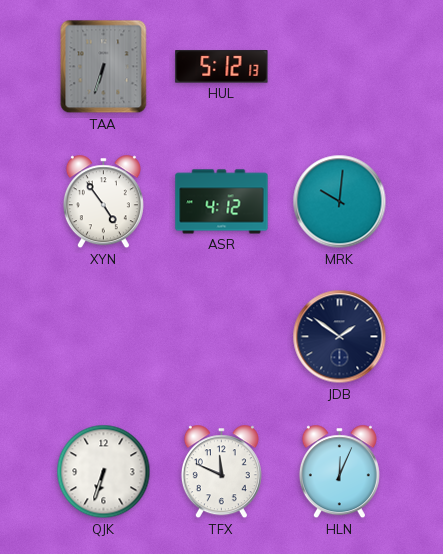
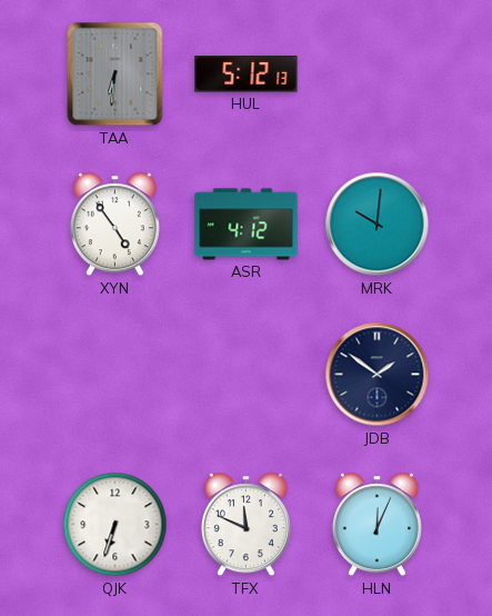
TAA: 6:33 -> 6:31
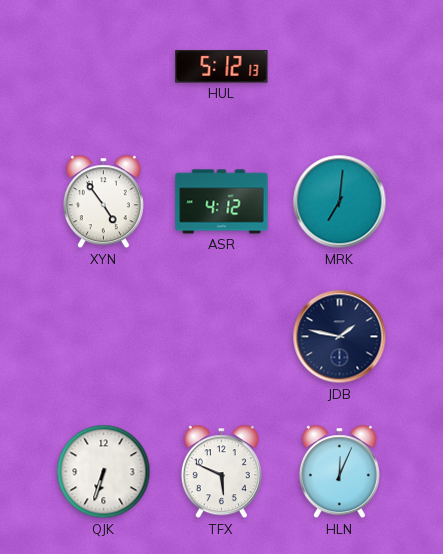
TAA: 6:31 -> none
MRK: 10:01 -> 7:01
JDB: 1:51 -> 1:47
TFX: 11:49 -> 5:49
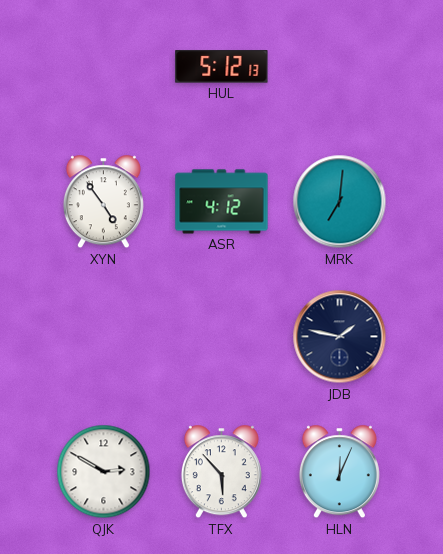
QJK: 6:33 -> 2:50
TFX: 5:49 -> 5:53
